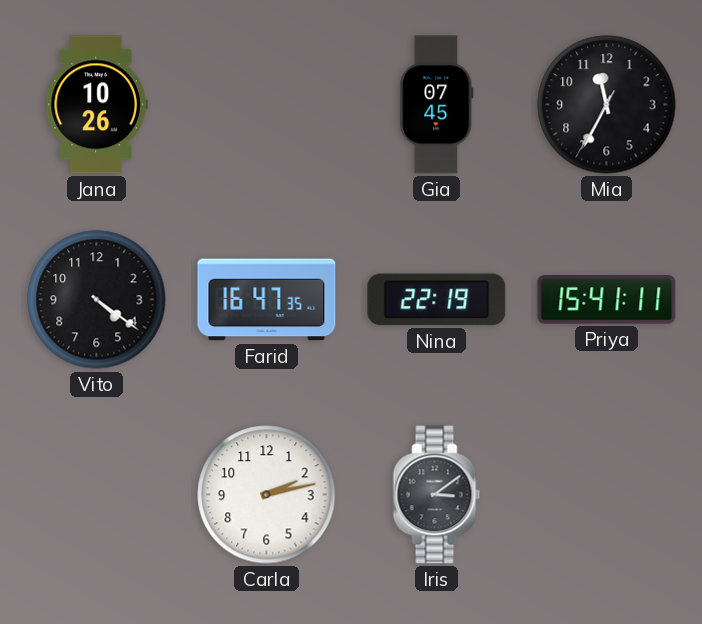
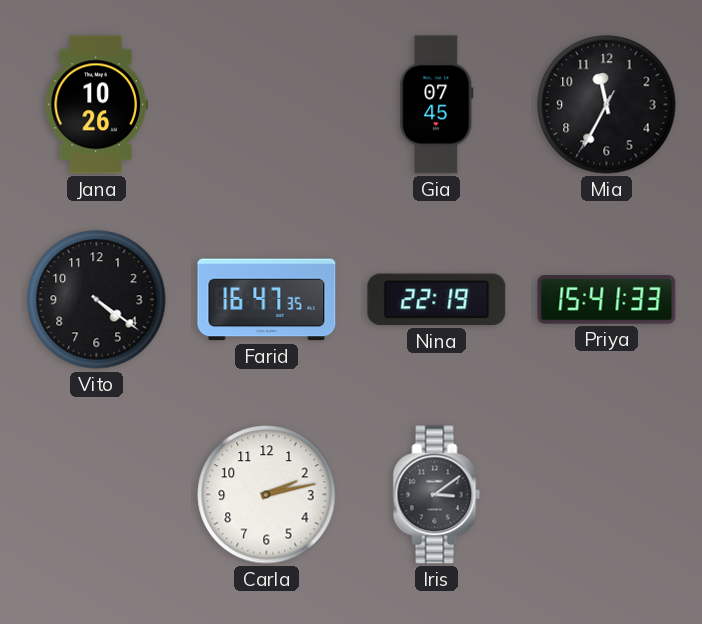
Priya: 15:41:11 -> 15:41:33
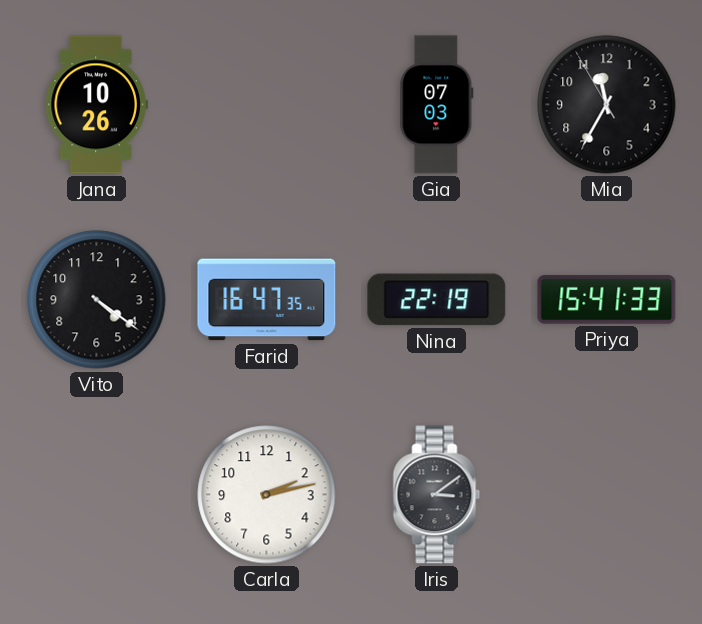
Gia: 07:45 -> 07:03
Mia: 11:34:35 -> 11:34:55
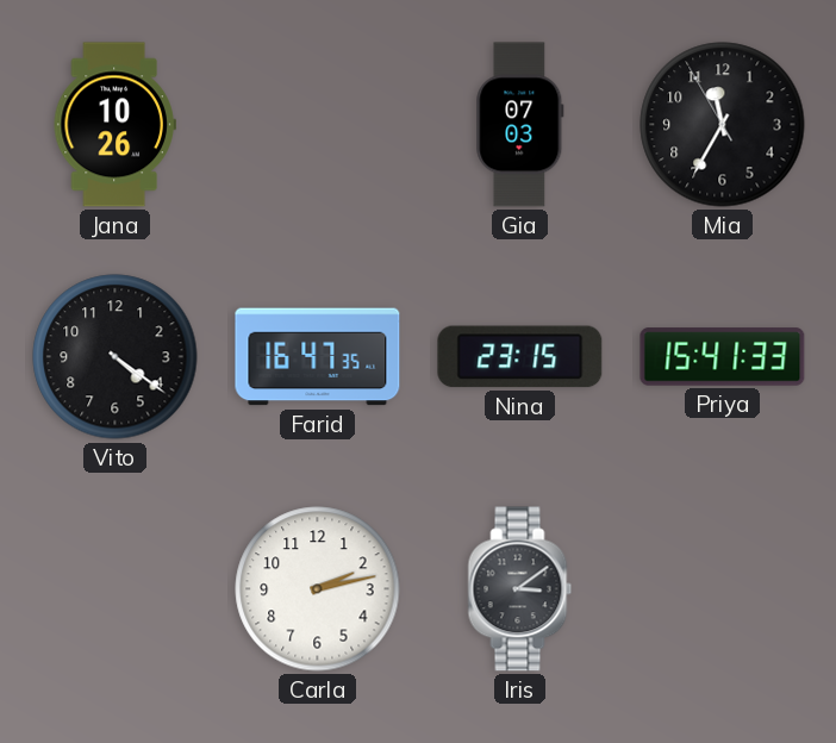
Nina: 22:19 -> 23:15
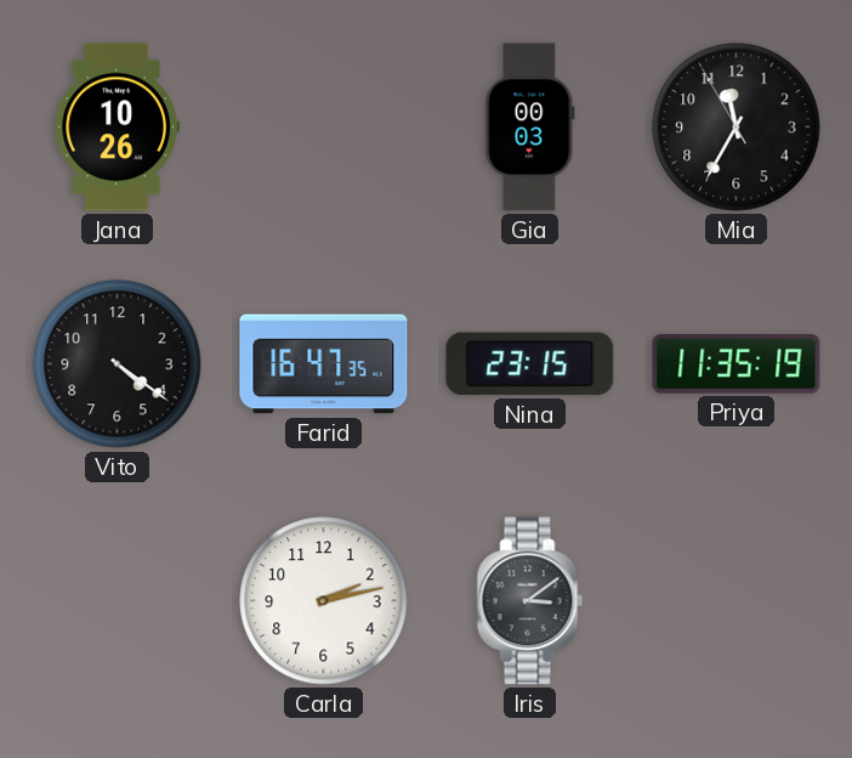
Gia: 07:03 -> 00:03
Priya: 15:41 -> 11:35
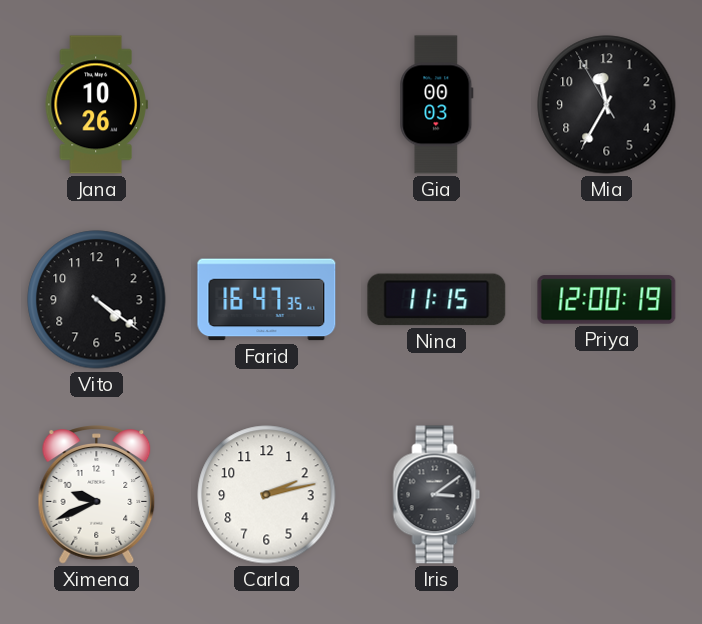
Nina: 23:15 -> 11:15
Priya: 11:35 -> 12:00
Ximena: none -> 9:41
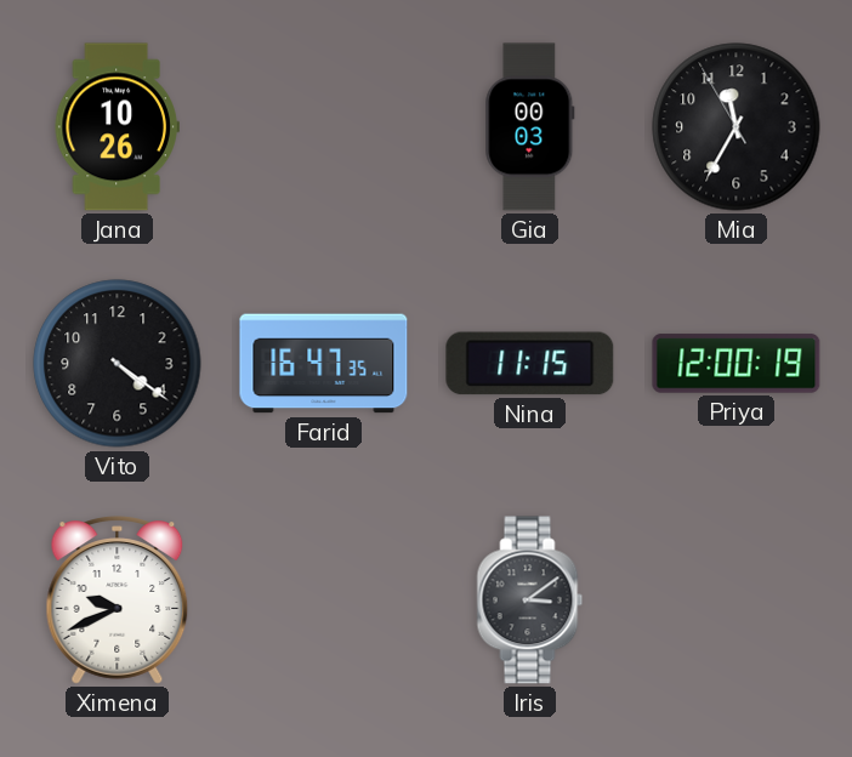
Carla: 2:13 -> none
